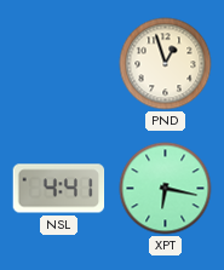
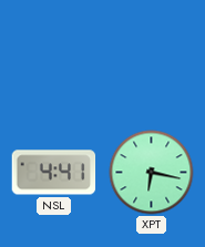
PND: 12:57 -> none
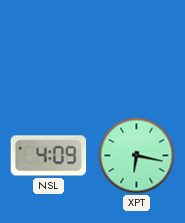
NSL: 4:41 -> 4:09
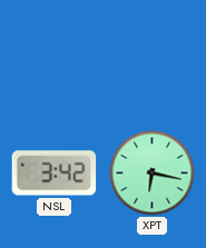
NSL: 4:09 -> 3:42
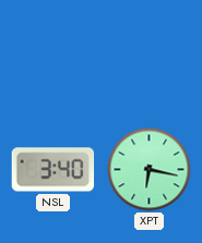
NSL: 3:42 -> 3:40
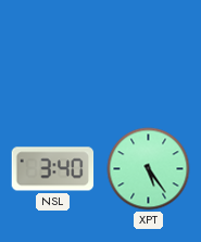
XPT: 6:17 -> 5:24
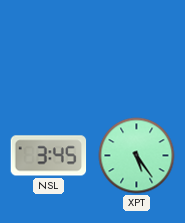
NSL: 3:40 -> 3:45
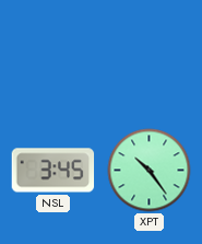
XPT: 5:24 -> 10:24
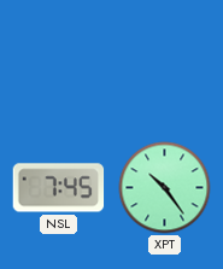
NSL: 3:45 -> 7:45
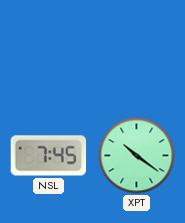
XPT: 10:24 -> 10:21
